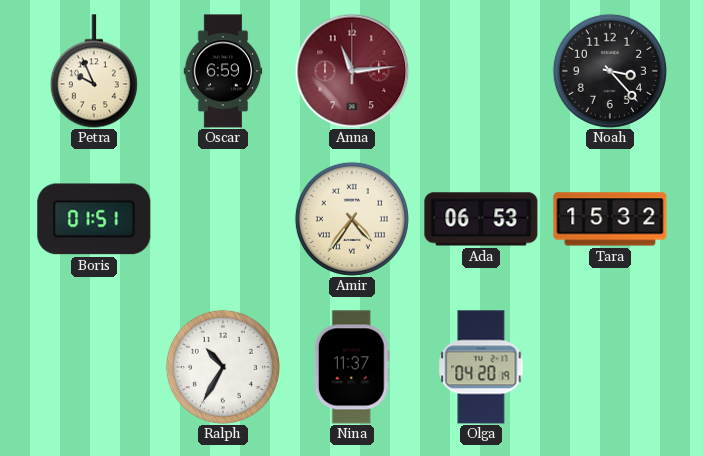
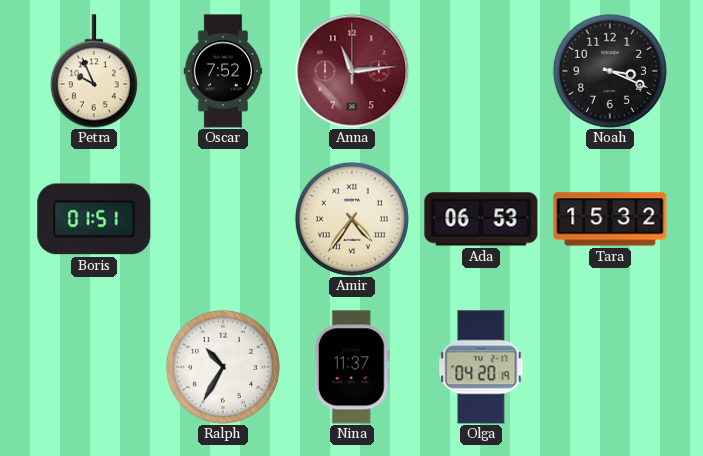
Oscar: 6:59 -> 7:52
Noah: 3:23 -> 3:19
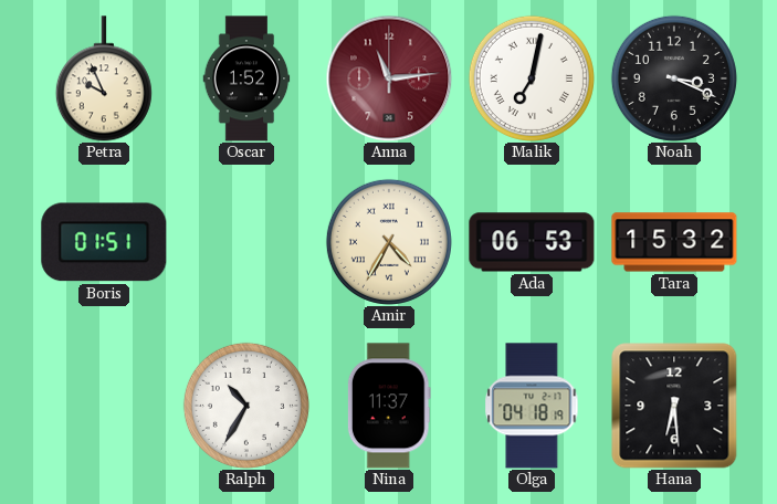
Oscar: 7:52 -> 1:52
Malik: none -> 7:02
Amir: 4:36 -> 4:35
Olga: 04:20 -> 04:18
Hana: none -> 6:29
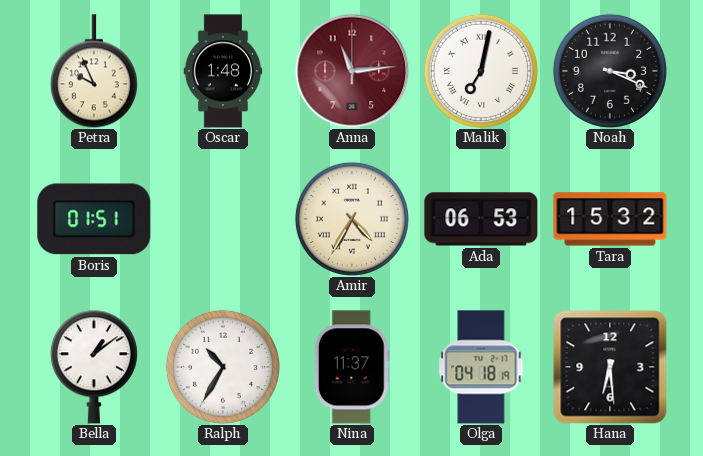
Oscar: 1:52 -> 1:48
Bella: none -> 1:09
